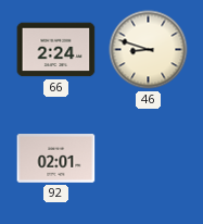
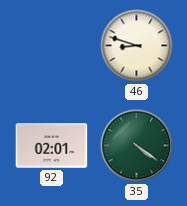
66: 2:24 -> none
35: none -> 4:21
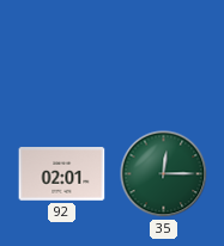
46: 8:48 -> none
35: 4:21 -> 12:15
